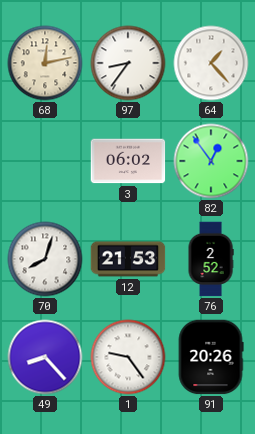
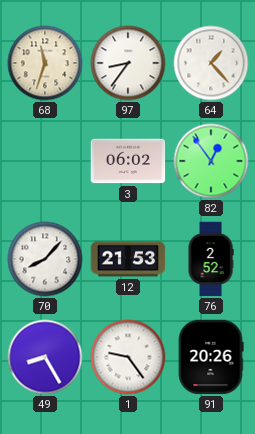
68: 12:13 -> 11:33
70: 8:03 -> 8:07
49: 8:23 -> 8:25
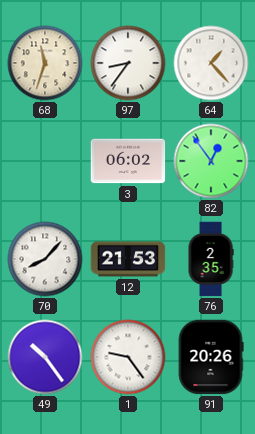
76: 2:52 -> 2:35
49: 8:25 -> 10:24
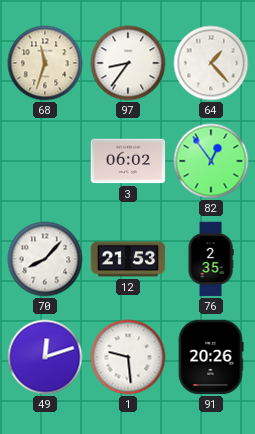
49: 10:24 -> 12:12
1: 9:24 -> 9:29
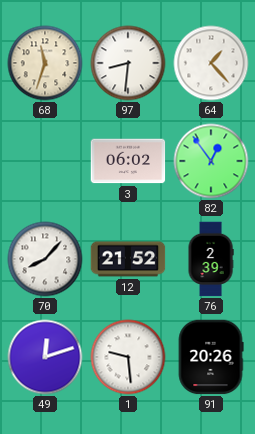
97: 8:36 -> 8:31
12: 21:53 -> 21:52
76: 2:35 -> 2:39
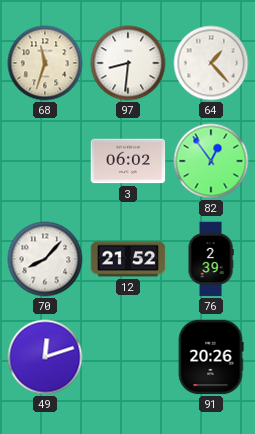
1: 9:29 -> none
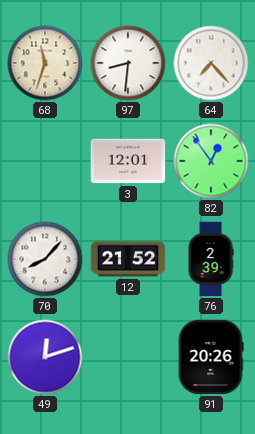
64: 1:23 -> 7:23
3: 06:02 -> 12:01
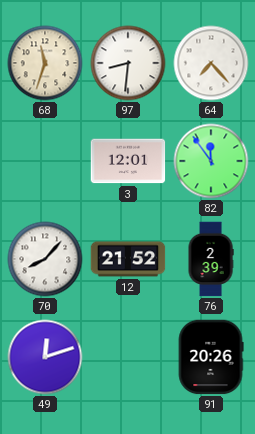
82: 12:54 -> 11:54
